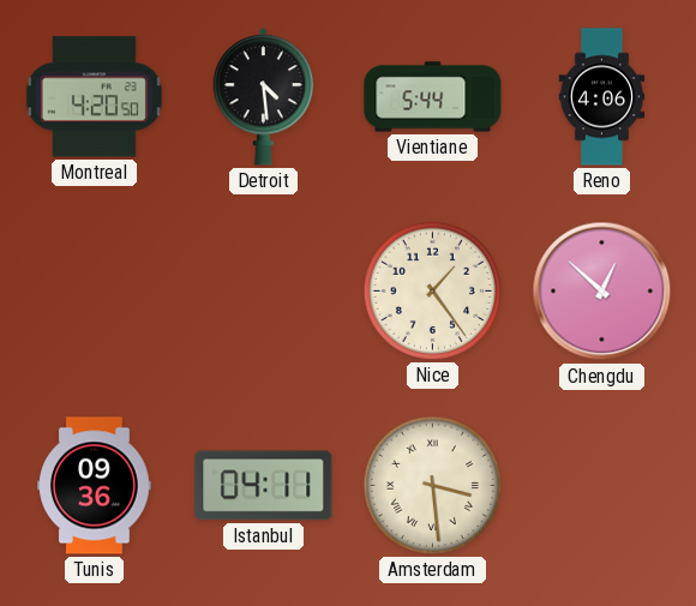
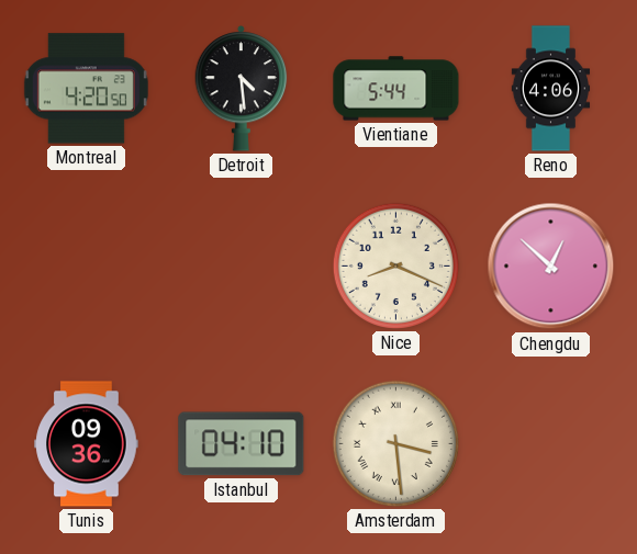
Nice: 1:24 -> 8:19
Istanbul: 04:11 -> 04:10
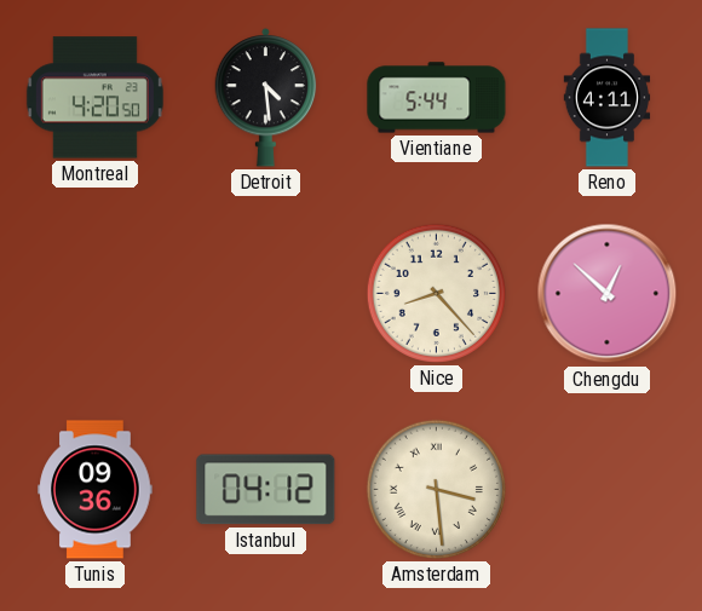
Reno: 4:06 -> 4:11
Nice: 8:19 -> 8:23
Istanbul: 04:10 -> 04:12
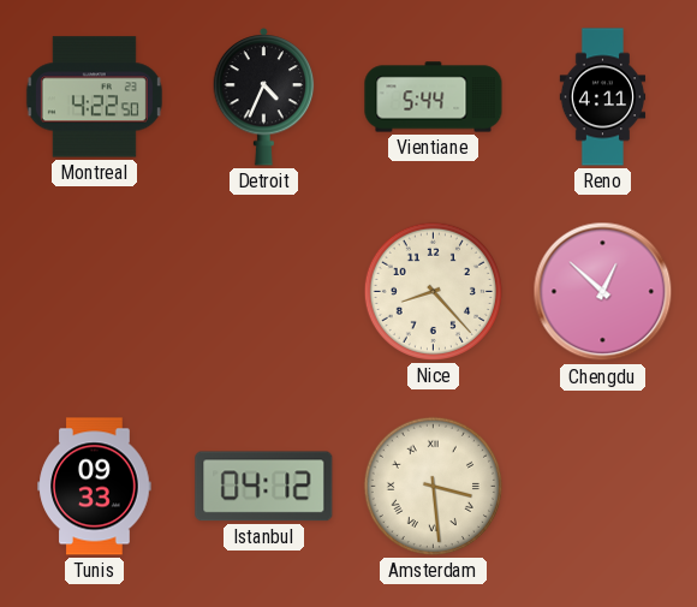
Montreal: 4:20 -> 4:22
Detroit: 4:29 -> 4:34
Tunis: 09:36 -> 09:33
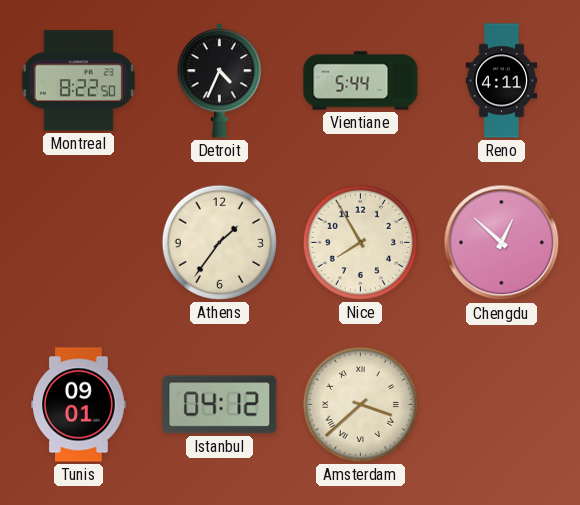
Montreal: 4:22 -> 8:22
Athens: none -> 1:36
Nice: 8:23 -> 7:55
Tunis: 09:33 -> 09:01
Amsterdam: 3:29 -> 3:38
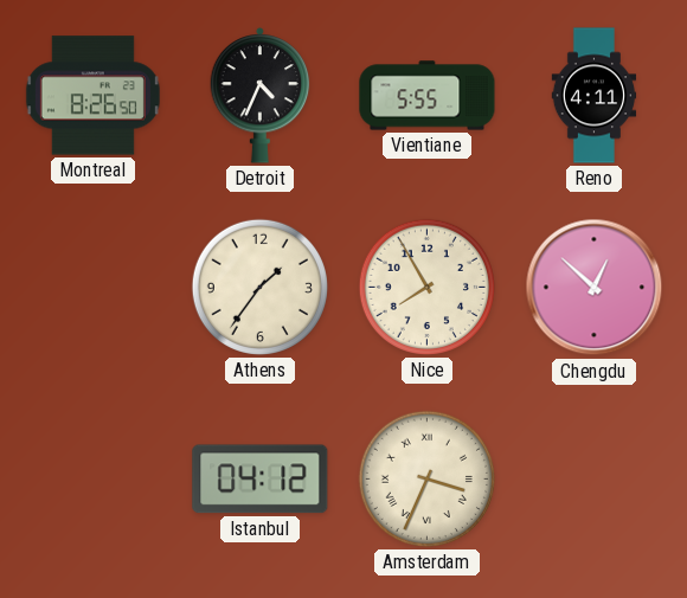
Montreal: 8:22 -> 8:26
Vientiane: 5:44 -> 5:55
Tunis: 09:01 -> none
Amsterdam: 3:38 -> 3:34
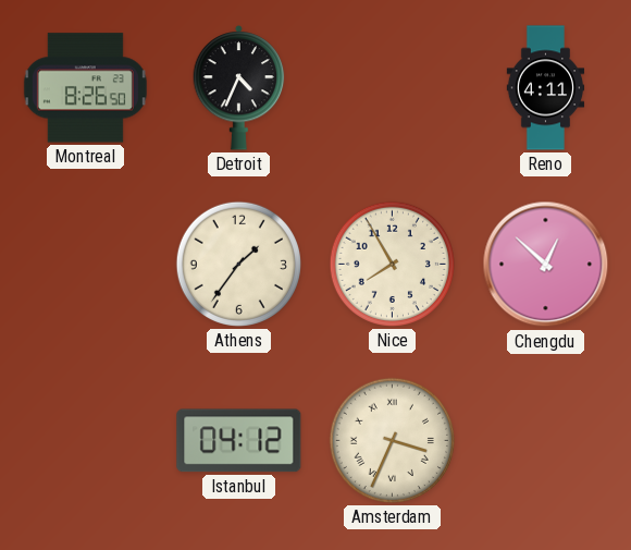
Vientiane: 5:55 -> none
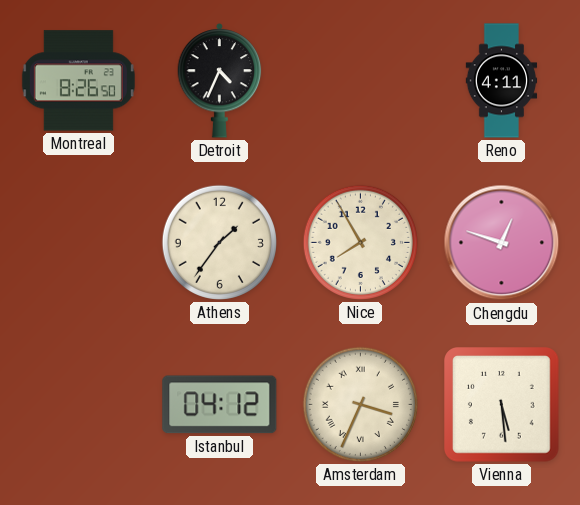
Chengdu: 12:52 -> 12:48
Vienna: none -> 5:29
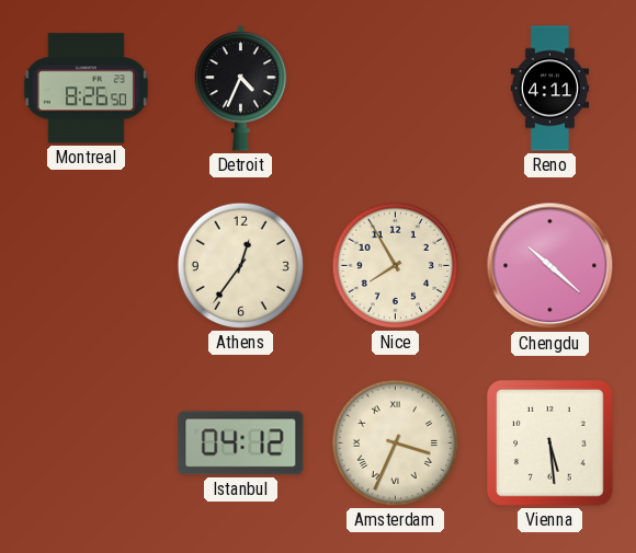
Athens: 1:36 -> 12:36
Chengdu: 12:48 -> 10:22
